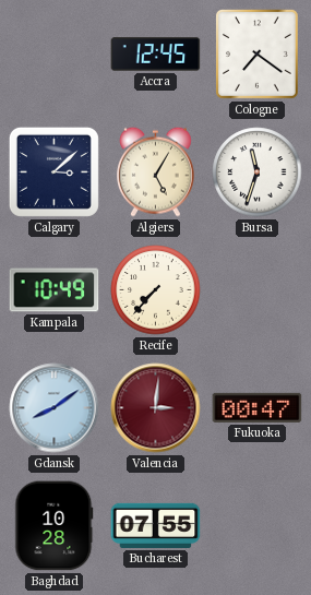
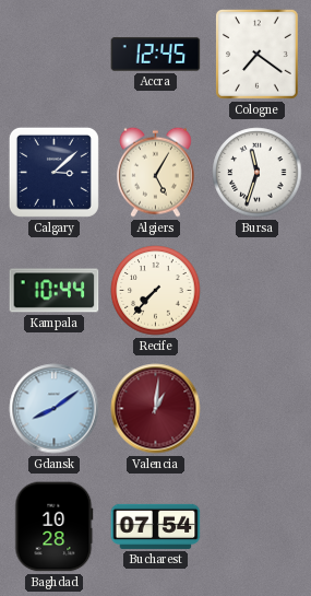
Kampala: 10:49 -> 10:44
Valencia: 3:01 -> 1:01
Fukuoka: 00:47 -> none
Bucharest: 07:55 -> 07:54
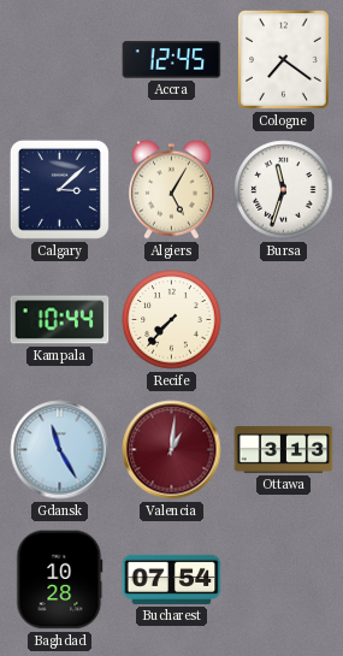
Gdansk: 8:09 -> 11:25
Ottawa: none -> 3:13
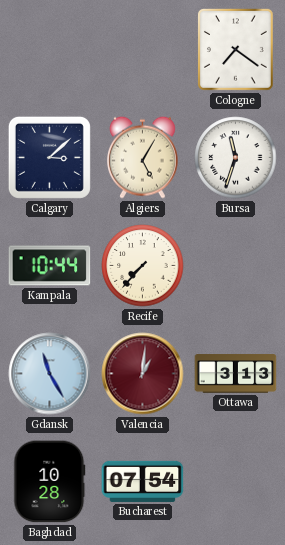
Accra: 12:45 -> none
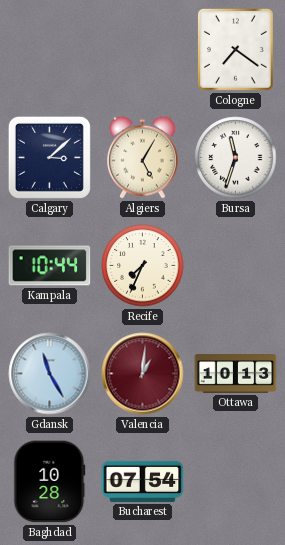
Recife: 7:37 -> 7:34
Ottawa: 3:13 -> 10:13
